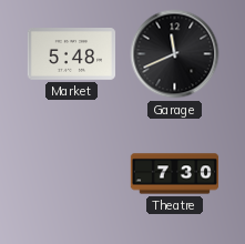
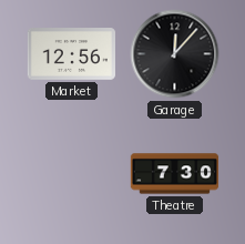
Market: 5:48 -> 12:56
Garage: 11:41 -> 12:07
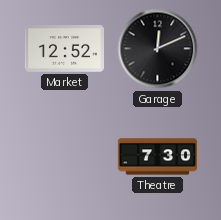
Market: 12:56 -> 12:52
Garage: 12:07 -> 12:11
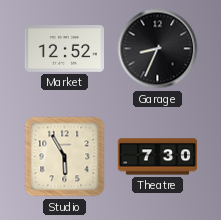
Garage: 12:11 -> 8:34
Studio: none -> 5:55
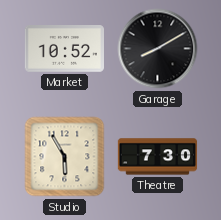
Market: 12:52 -> 10:52
Garage: 8:34 -> 8:10
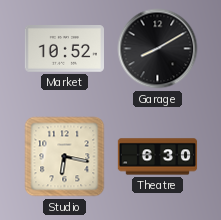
Studio: 5:55 -> 6:17
Theatre: 7:30 -> 6:30
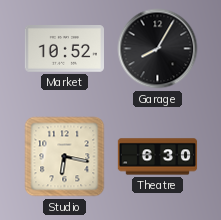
Garage: 8:10 -> 8:05
